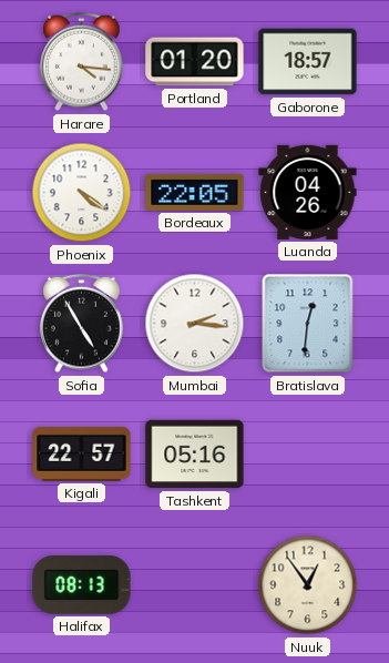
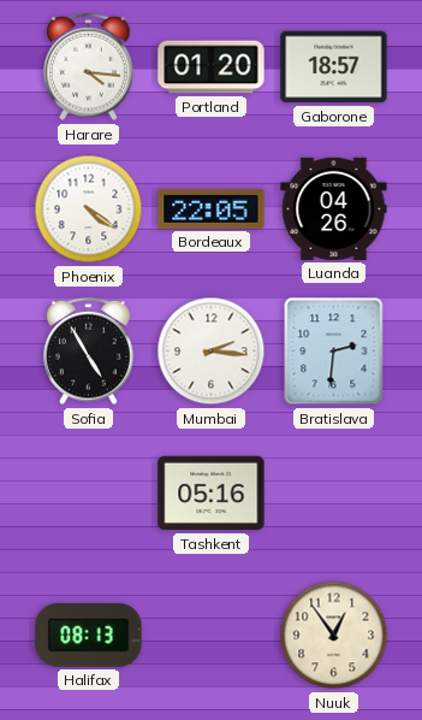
Bratislava: 12:31 -> 2:31
Kigali: 22:57 -> none
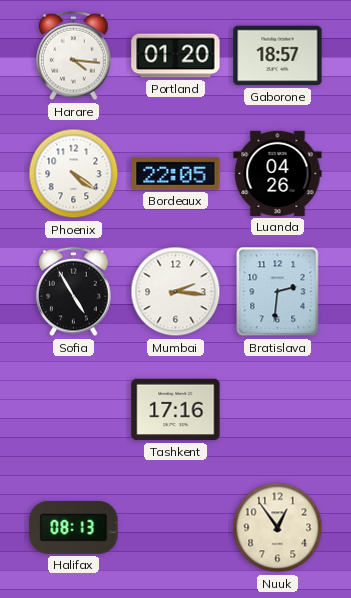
Tashkent: 05:16 -> 17:16
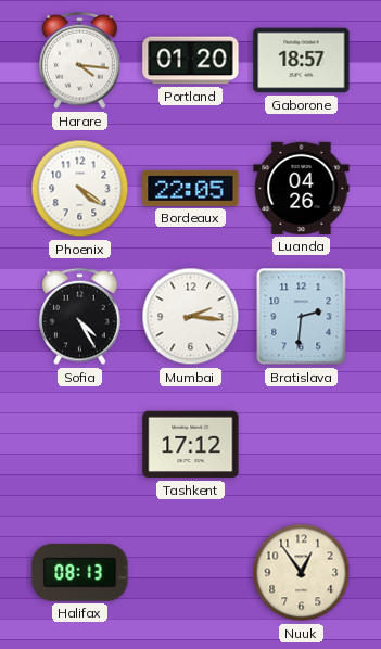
Sofia: 4:55 -> 4:25
Tashkent: 17:16 -> 17:12
